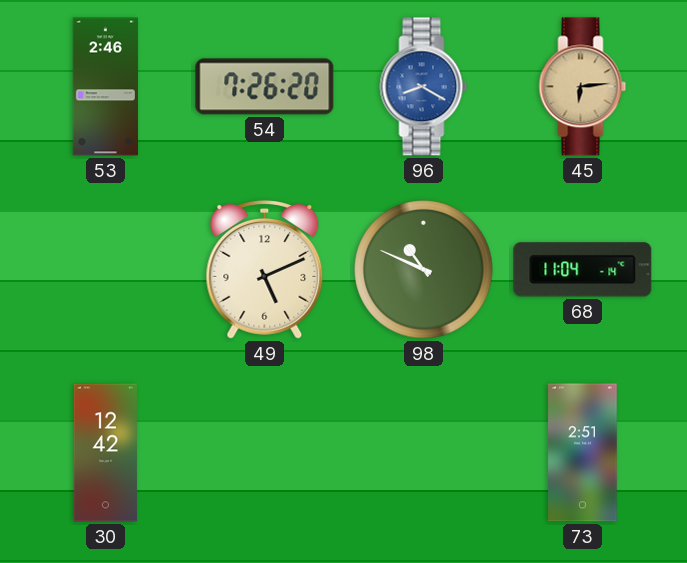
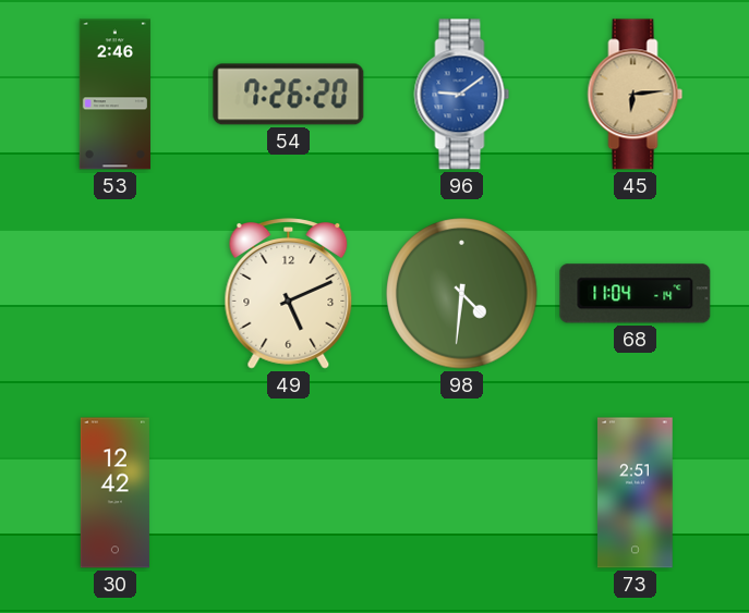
96: 8:20 -> 9:09
98: 10:49 -> 4:31
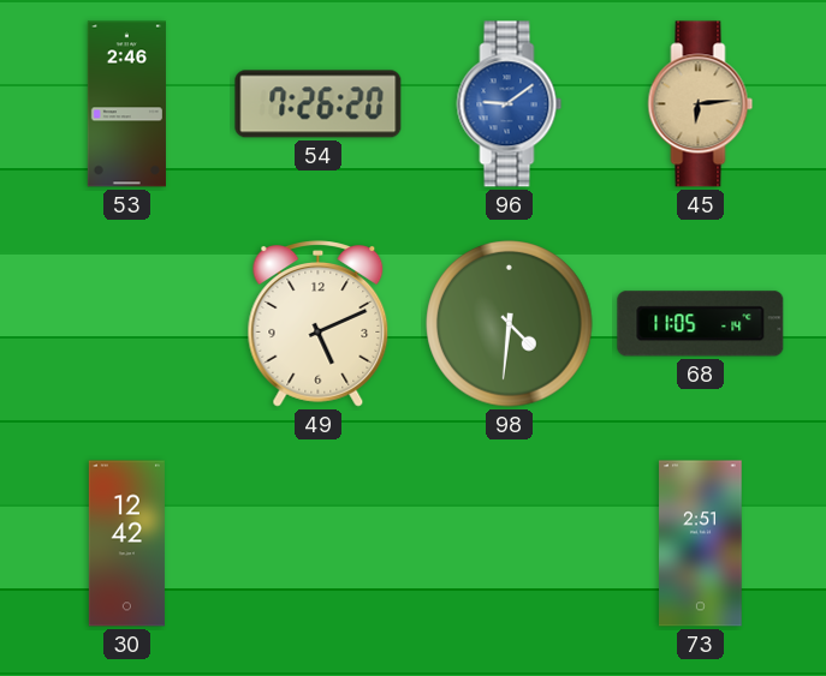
68: 11:04 -> 11:05
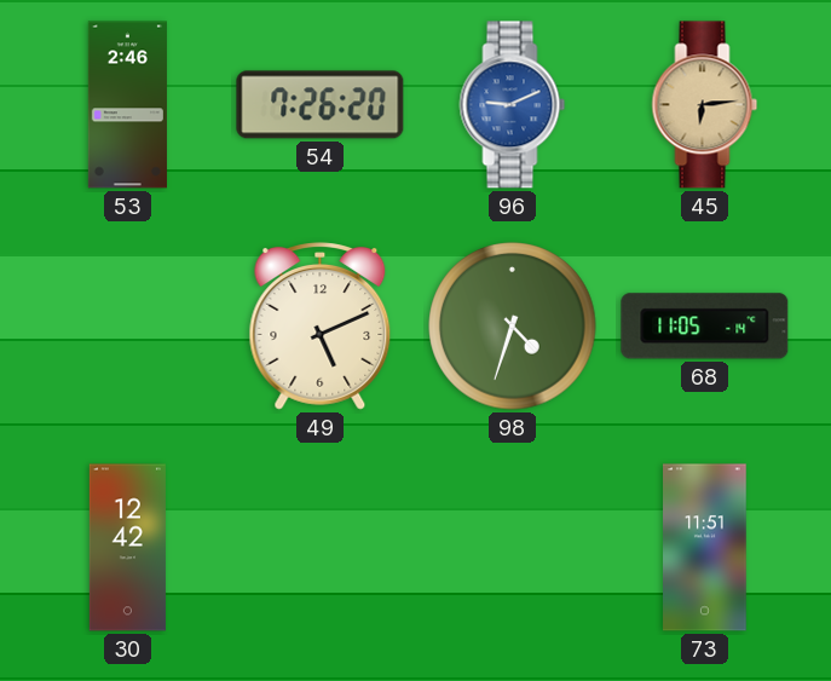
96: 9:09 -> 9:11
98: 4:31 -> 4:33
73: 2:51 -> 11:51
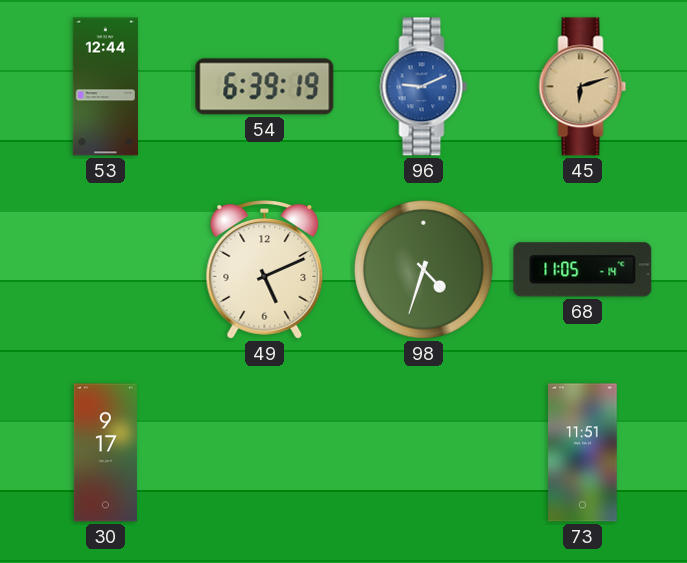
53: 2:46 -> 12:44
54: 7:26 -> 6:39
45: 6:14 -> 6:12
30: 12:42 -> 9:17
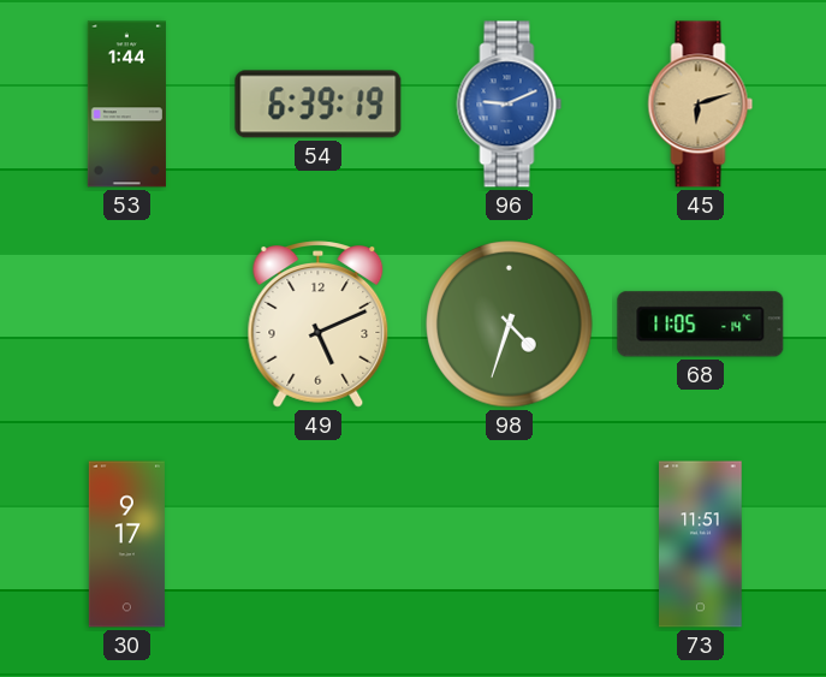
53: 12:44 -> 1:44
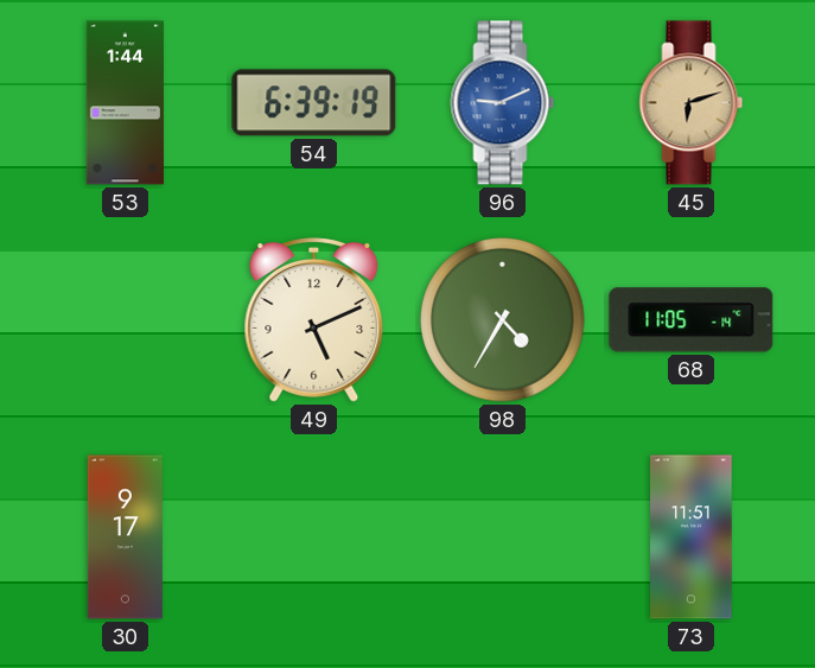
98: 4:33 -> 4:35
